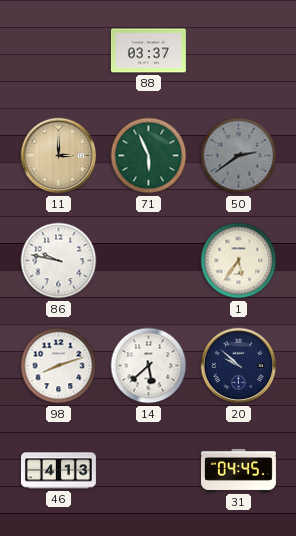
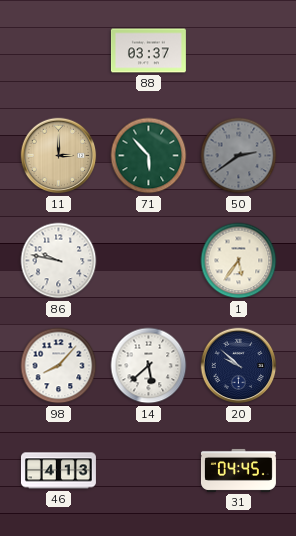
71: 5:56 -> 5:53
98: 8:12 -> 8:07
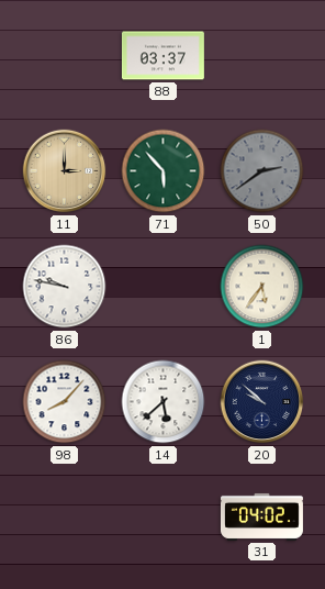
46: 4:13 -> none
31: 04:45 -> 04:02
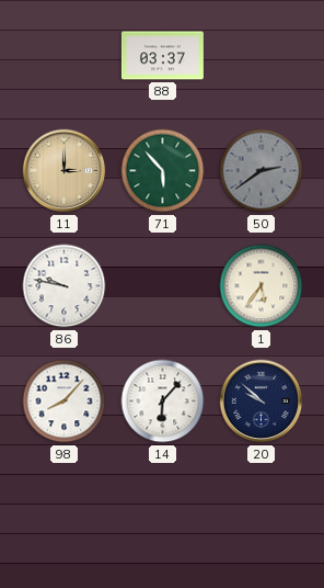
14: 5:38 -> 6:07
31: 04:02 -> none
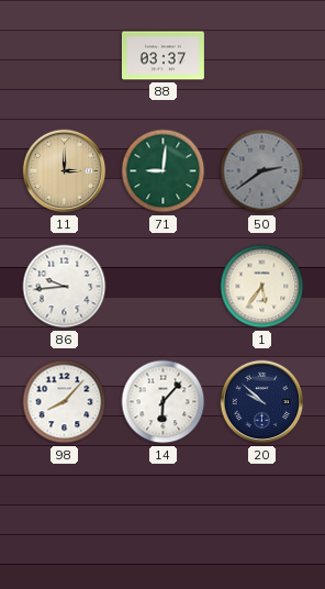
71: 5:53 -> 9:01
86: 9:47 -> 9:44
